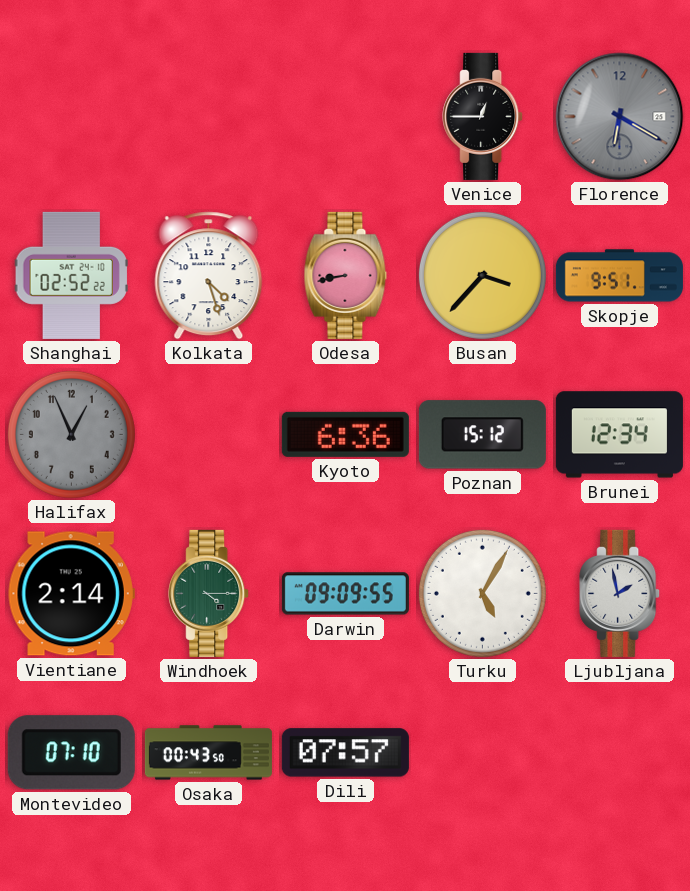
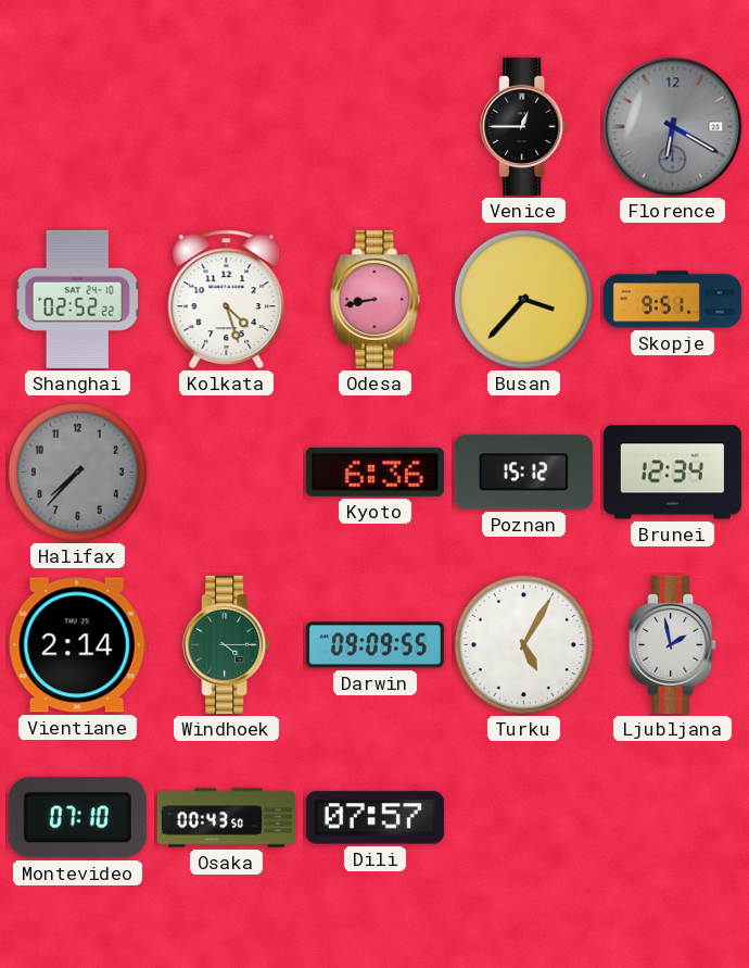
Halifax: 12:56 -> 7:37
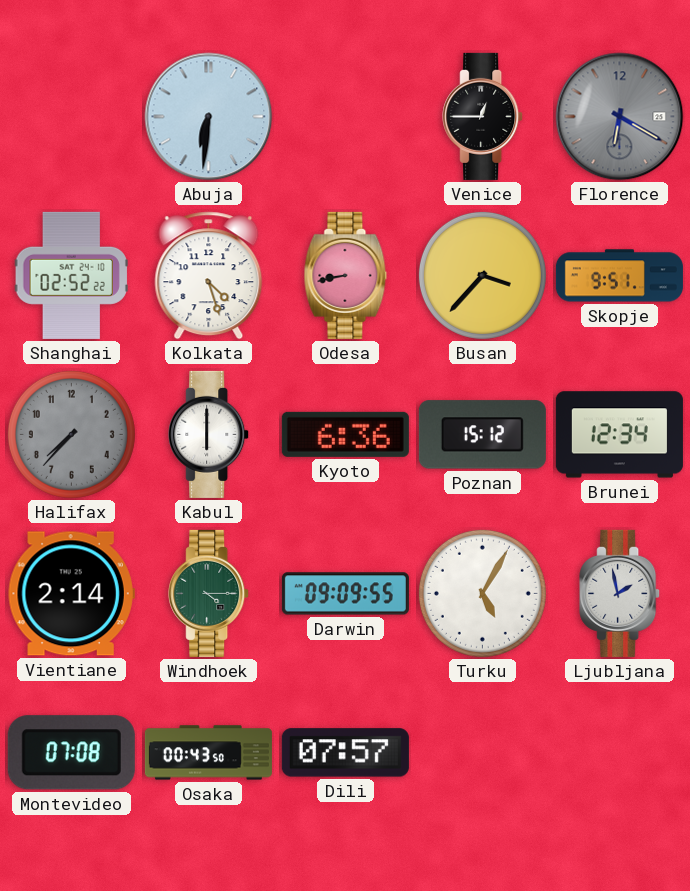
Abuja: none -> 6:31
Kabul: none -> 6:00
Montevideo: 07:10 -> 07:08
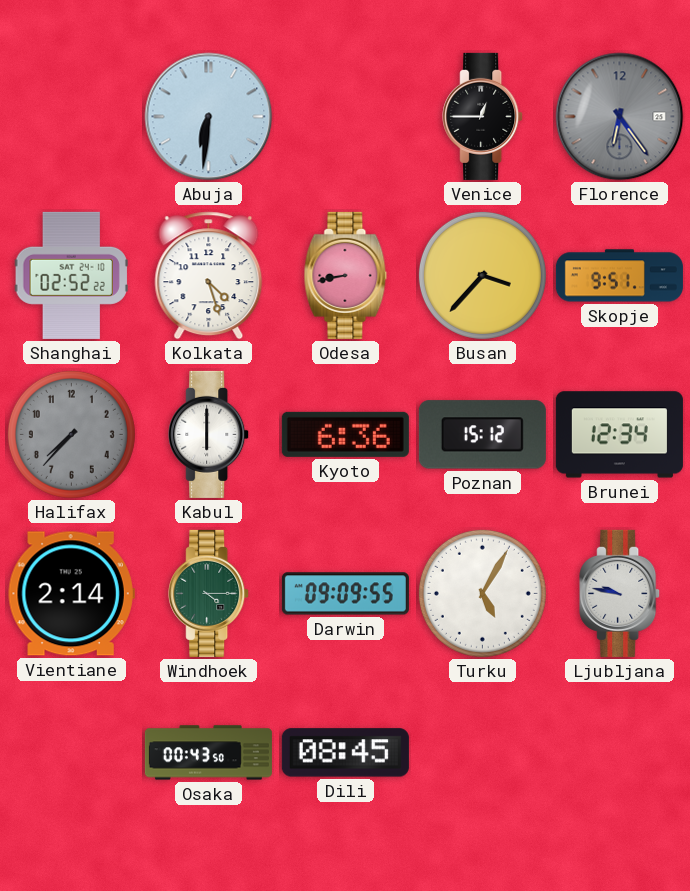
Florence: 6:20 -> 6:24
Ljubljana: 1:58 -> 9:47
Montevideo: 07:08 -> none
Dili: 07:57 -> 08:45
